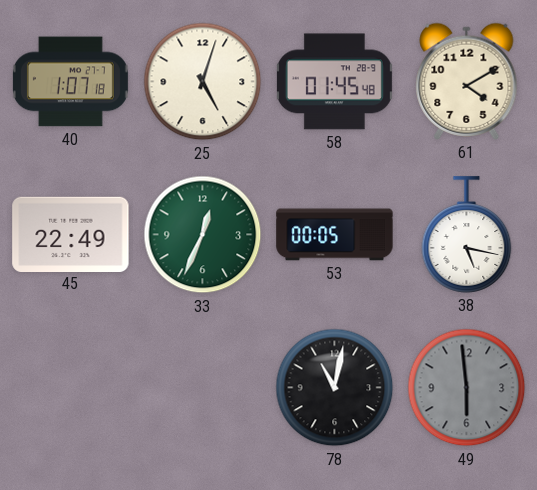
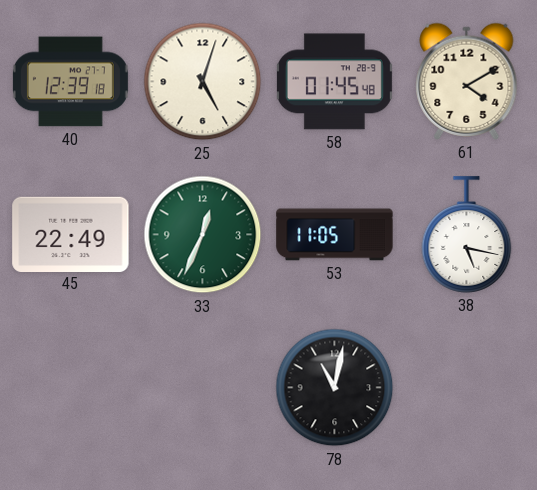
40: 1:07 -> 12:39
53: 00:05 -> 11:05
49: 5:59 -> none
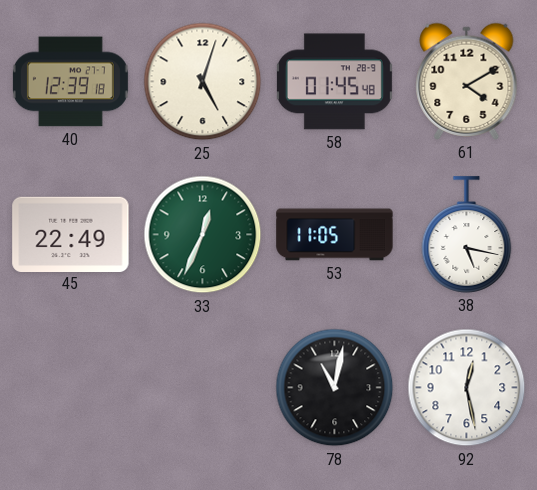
92: none -> 12:28
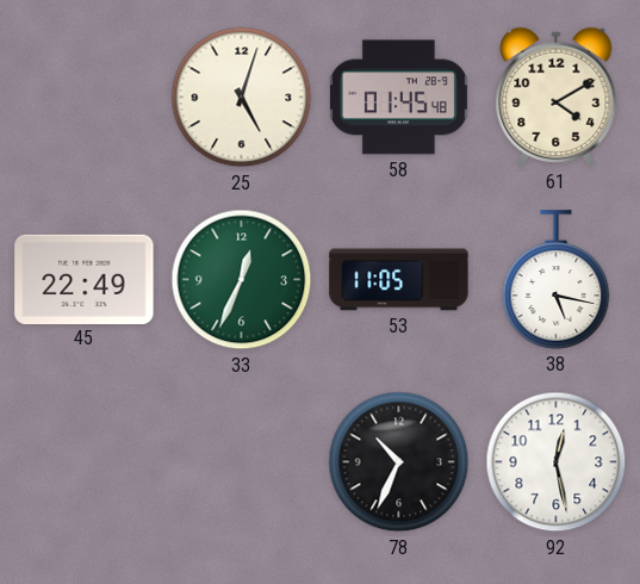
40: 12:39 -> none
78: 11:02 -> 10:34
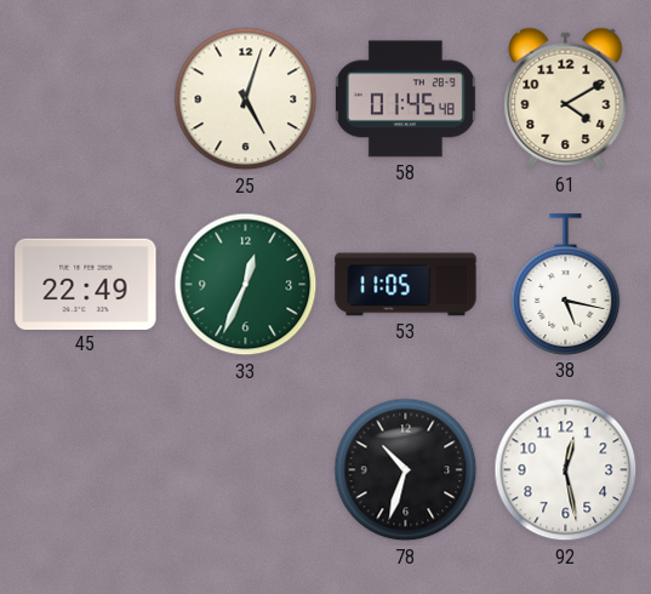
78: 10:34 -> 10:33
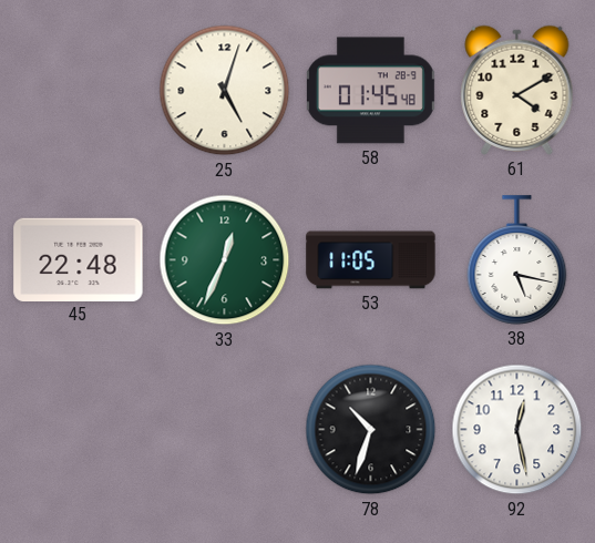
45: 22:49 -> 22:48
